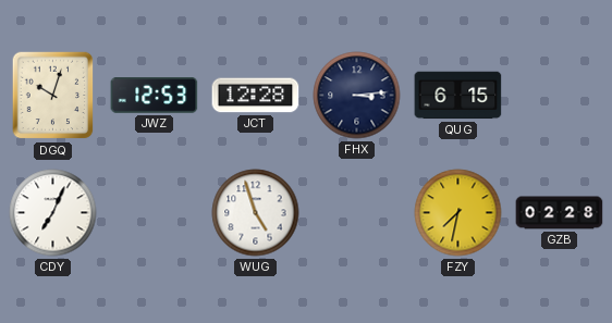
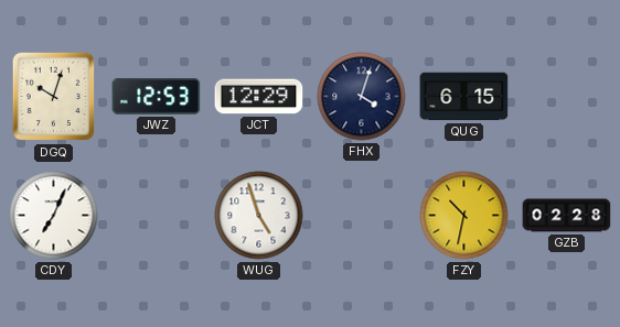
JCT: 12:28 -> 12:29
FHX: 3:14 -> 4:03
FZY: 7:32 -> 10:32
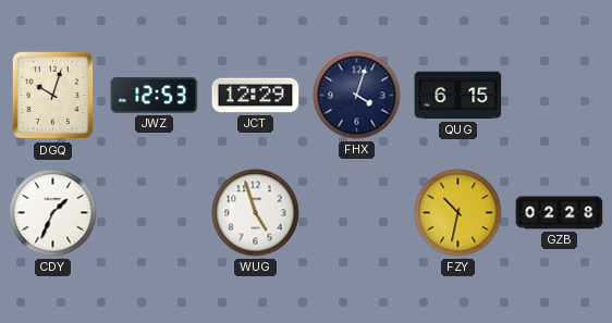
CDY: 7:04 -> 1:34
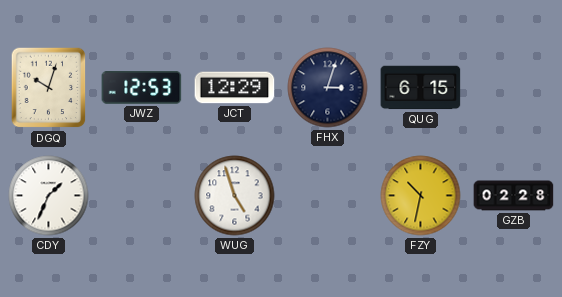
FHX: 4:03 -> 3:03
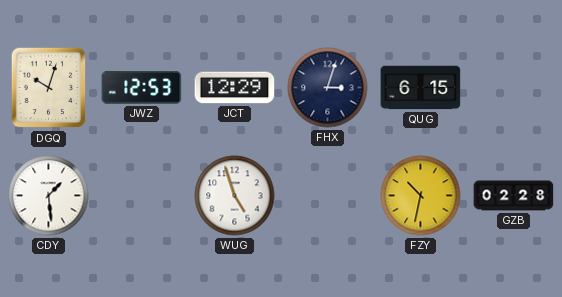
CDY: 1:34 -> 1:29
